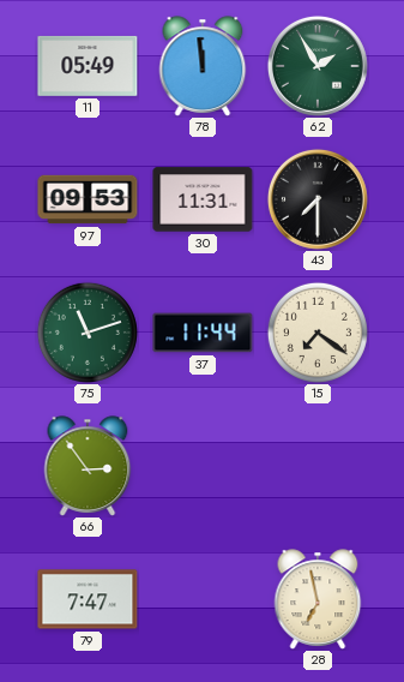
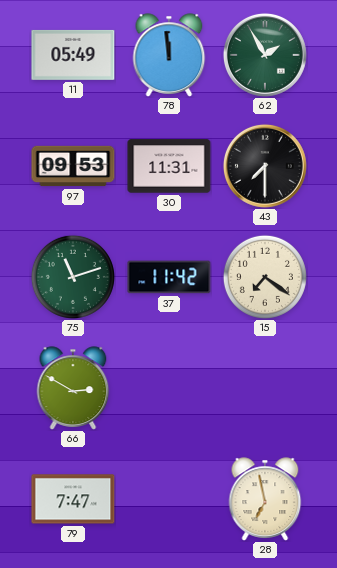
37: 11:44 -> 11:42
66: 2:54 -> 2:50
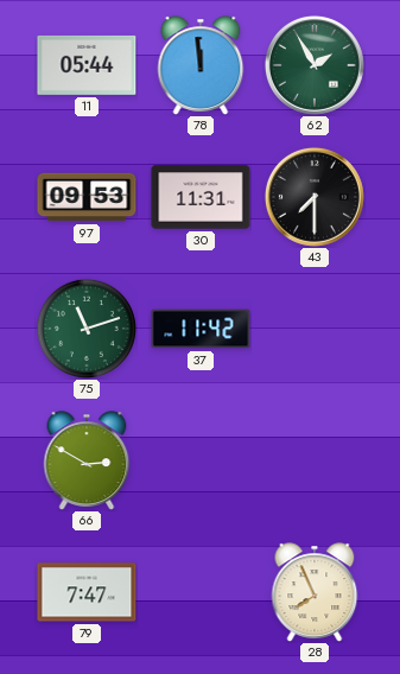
11: 05:49 -> 05:44
15: 7:21 -> none
28: 6:58 -> 7:56
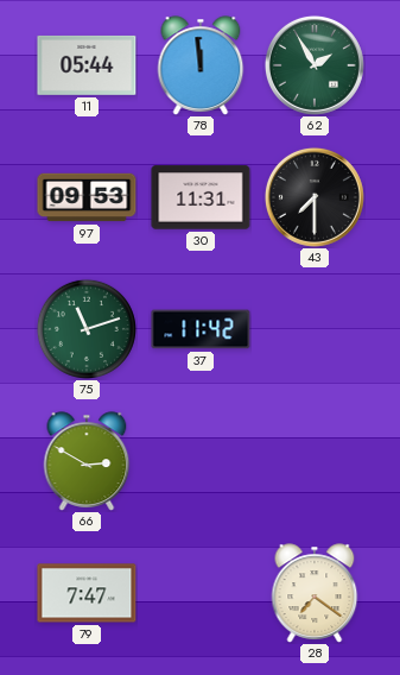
28: 7:56 -> 7:21
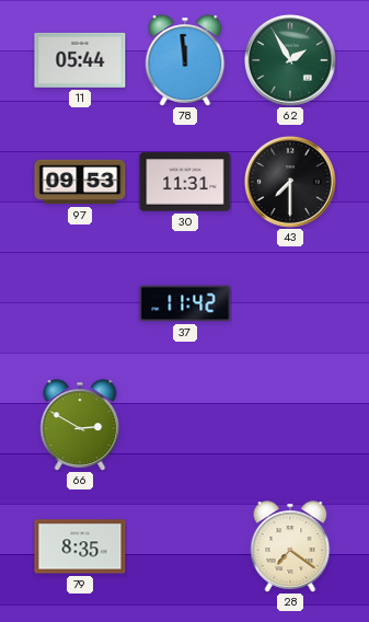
75: 11:12 -> none
79: 7:47 -> 8:35
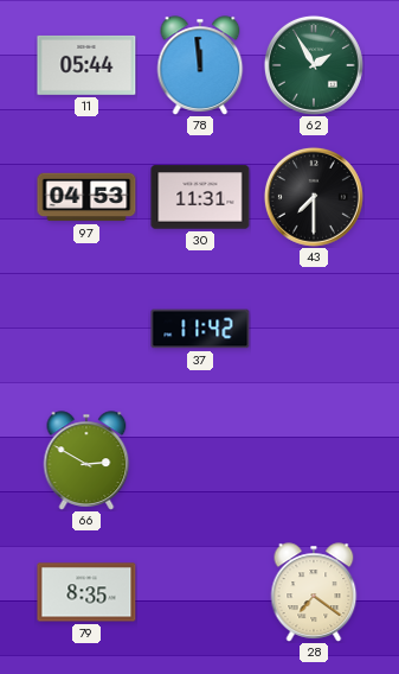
97: 09:53 -> 04:53
